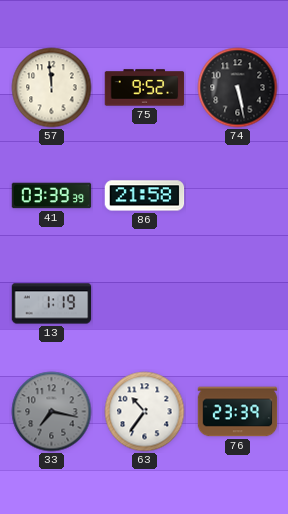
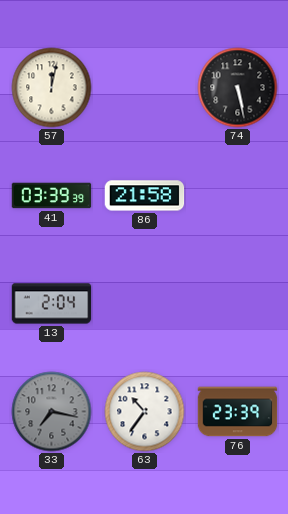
57: 11:59 -> 12:02
75: 9:52 -> none
13: 1:19 -> 2:04
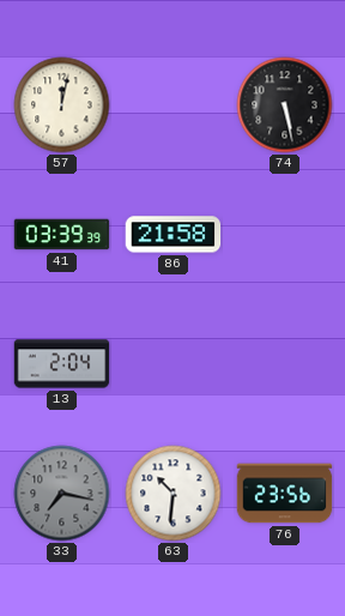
63: 10:36 -> 10:31
76: 23:39 -> 23:56
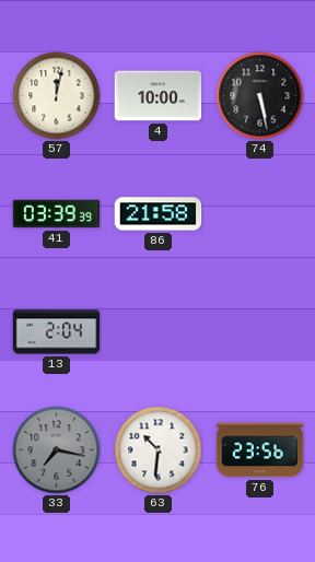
4: none -> 10:00
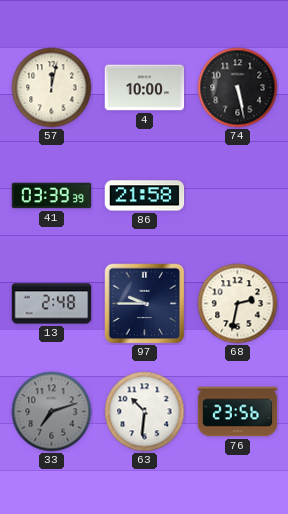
13: 2:04 -> 2:48
97: none -> 9:45
68: none -> 2:32
33: 7:17 -> 7:12
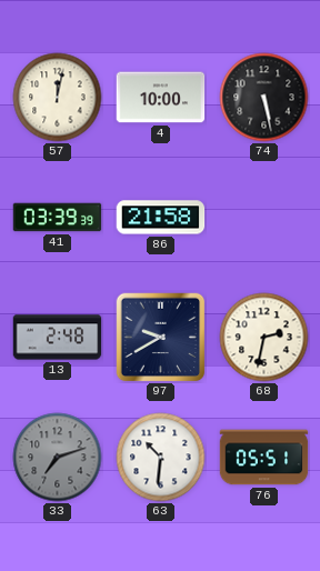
97: 9:45 -> 9:40
76: 23:56 -> 05:51
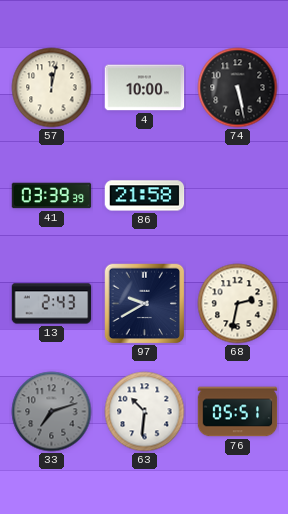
13: 2:48 -> 2:43
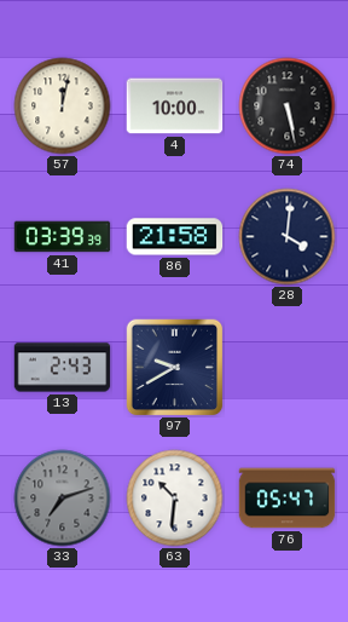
28: none -> 4:01
68: 2:32 -> none
76: 05:51 -> 05:47
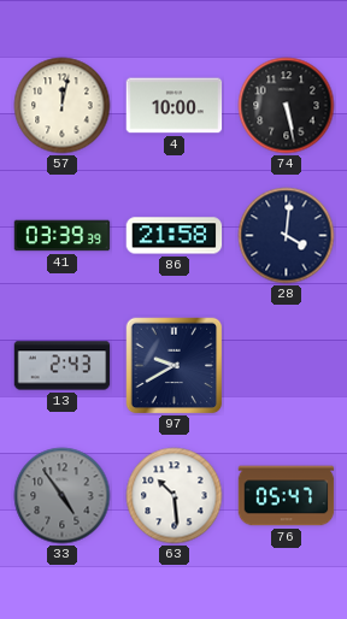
33: 7:12 -> 4:54
63: 10:31 -> 10:29
